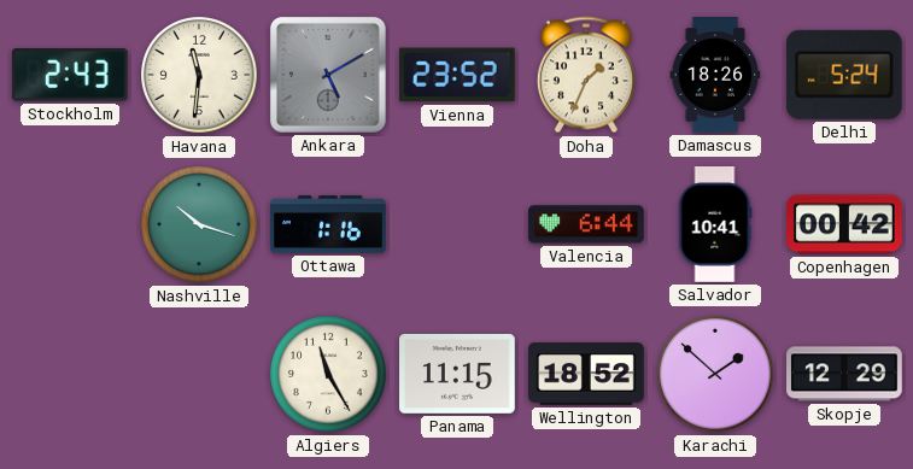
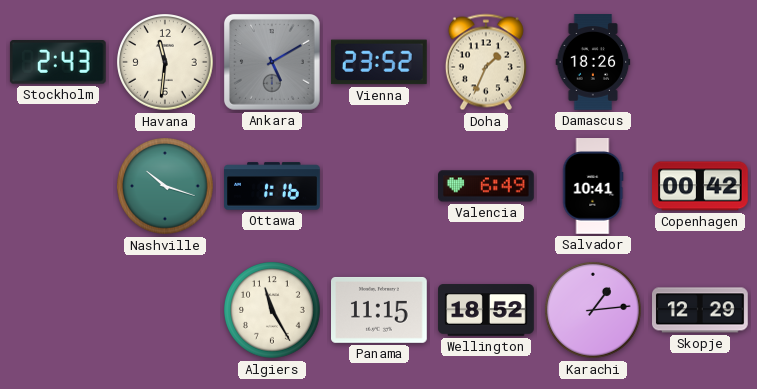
Delhi: 5:24 -> none
Valencia: 6:44 -> 6:49
Karachi: 1:52 -> 1:14
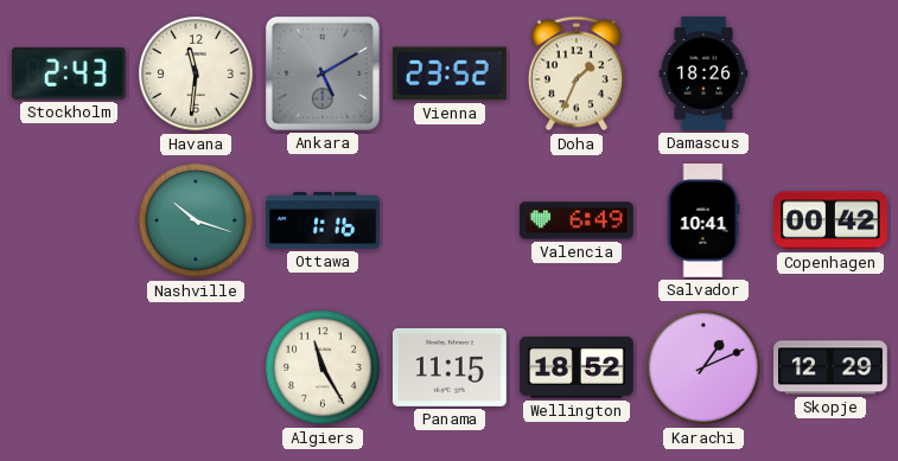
Karachi: 1:14 -> 1:11
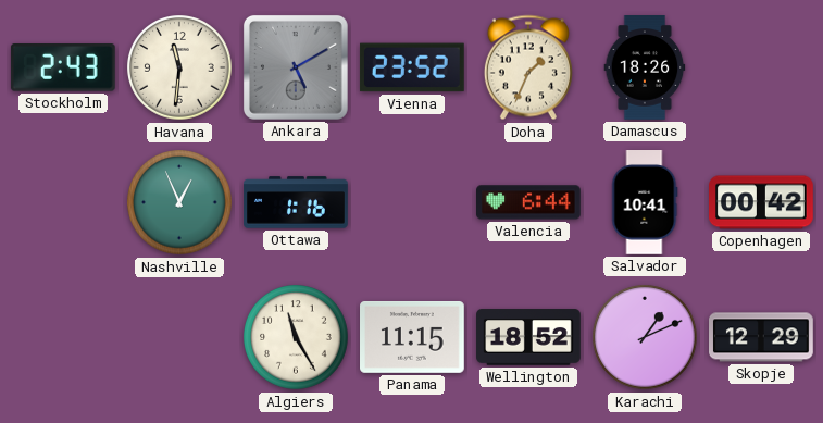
Nashville: 10:18 -> 12:56
Valencia: 6:49 -> 6:44
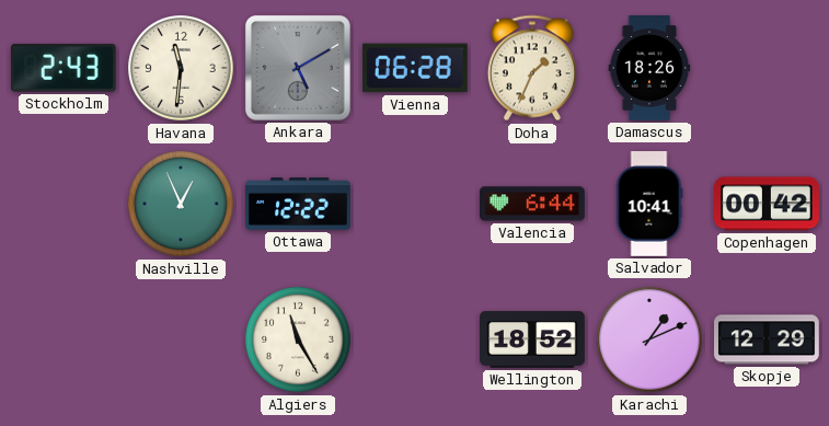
Vienna: 23:52 -> 06:28
Ottawa: 1:16 -> 12:22
Panama: 11:15 -> none
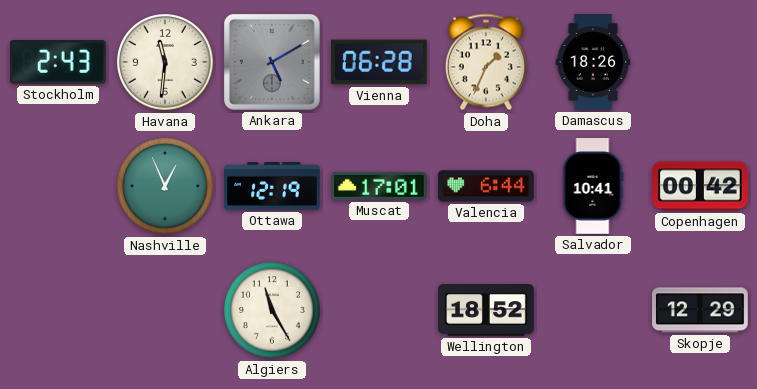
Ottawa: 12:22 -> 12:19
Muscat: none -> 17:01
Karachi: 1:11 -> none
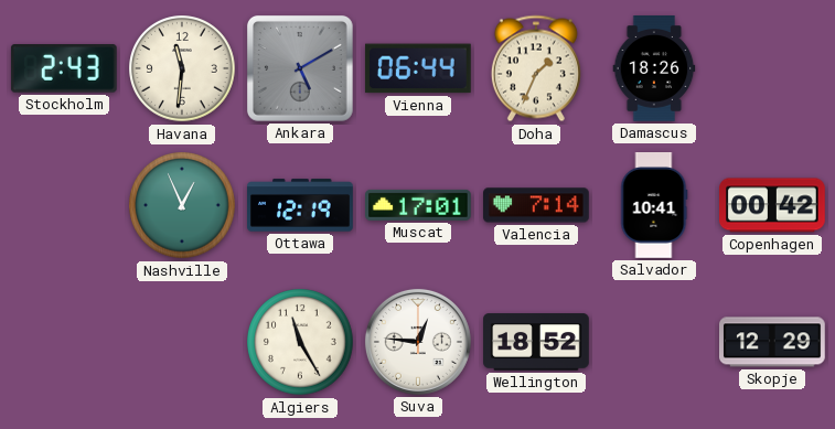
Vienna: 06:28 -> 06:44
Valencia: 6:44 -> 7:14
Suva: none -> 12:46
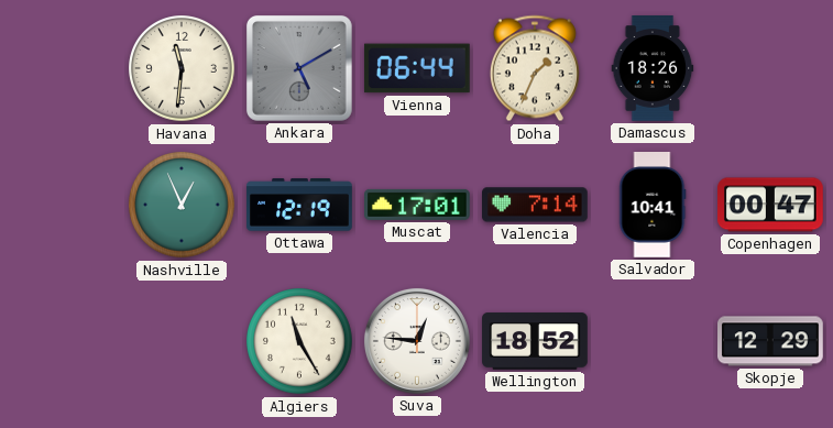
Stockholm: 2:43 -> none
Copenhagen: 00:42 -> 00:47
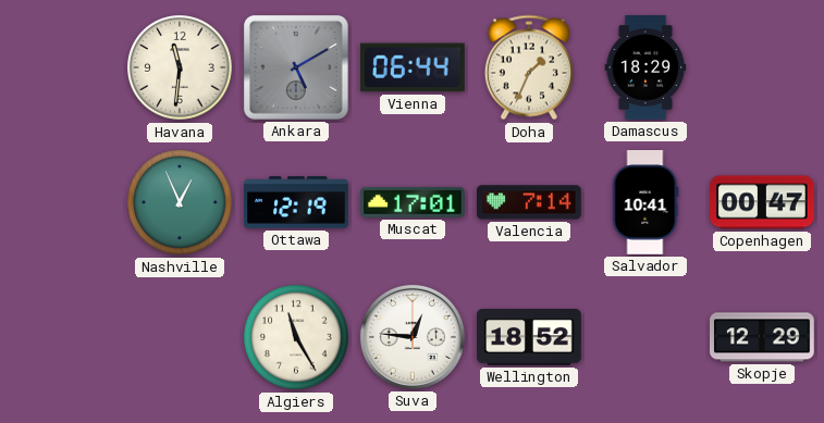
Damascus: 18:26 -> 18:29
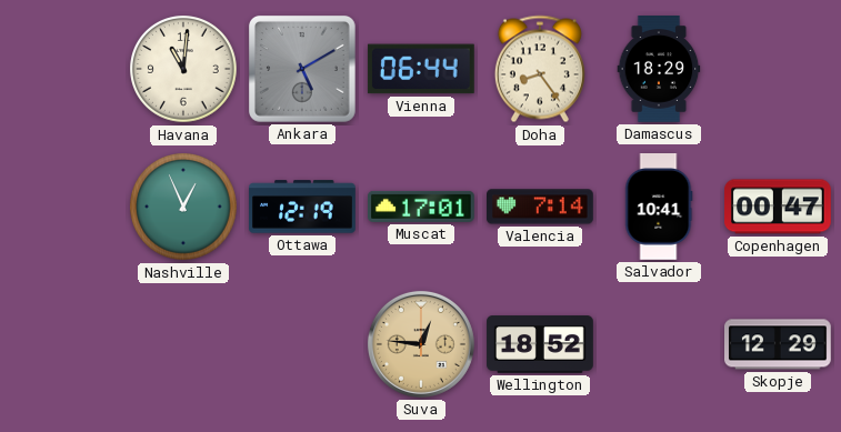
Havana: 11:31 -> 11:01
Doha: 1:34 -> 8:24
Algiers: 11:25 -> none
Suva dial: white -> champagne
